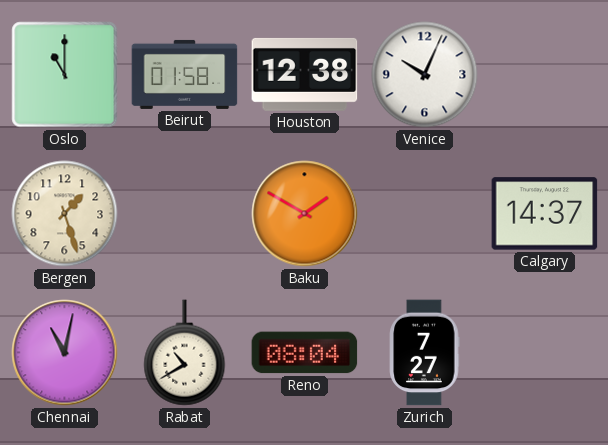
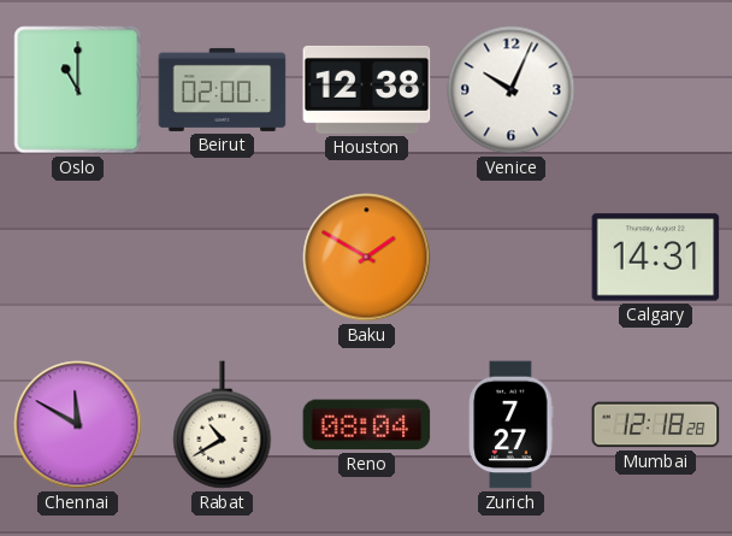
Beirut: 01:58 -> 02:00
Bergen: 1:27 -> none
Calgary: 14:37 -> 14:31
Chennai: 11:02 -> 11:50
Mumbai: none -> 12:18
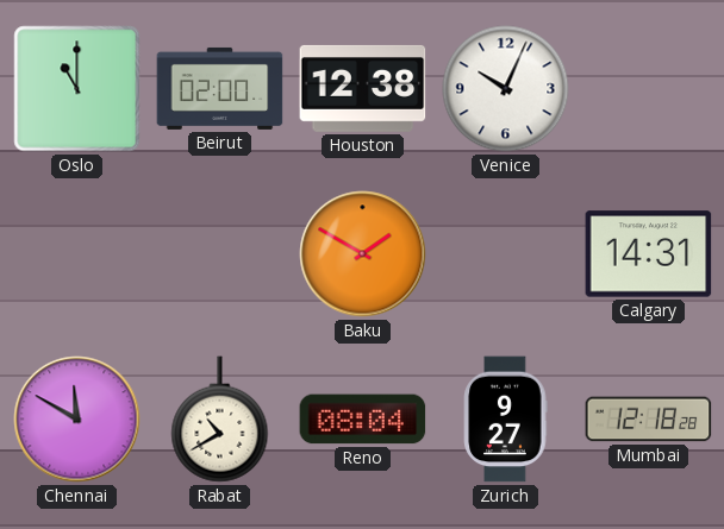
Zurich: 7:27 -> 9:27
